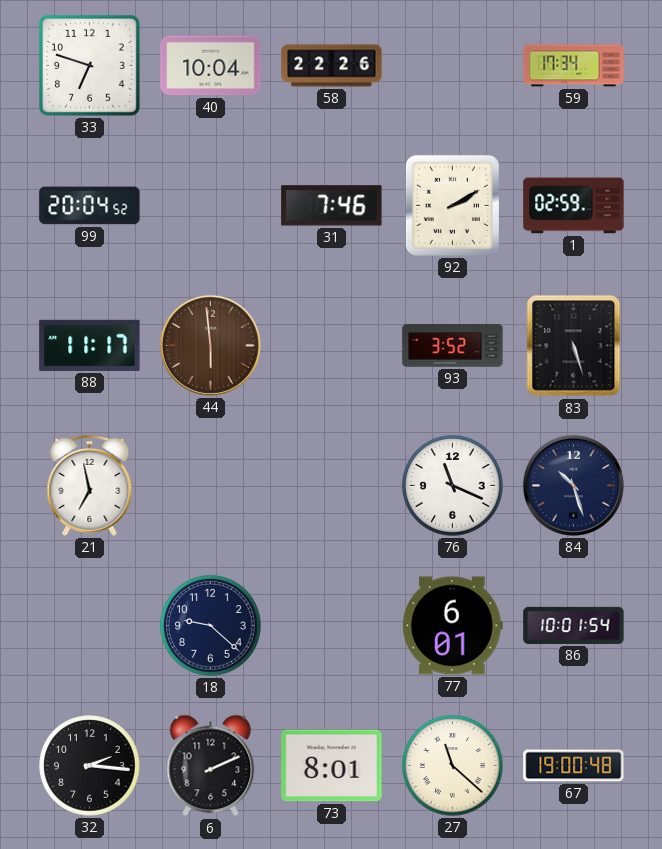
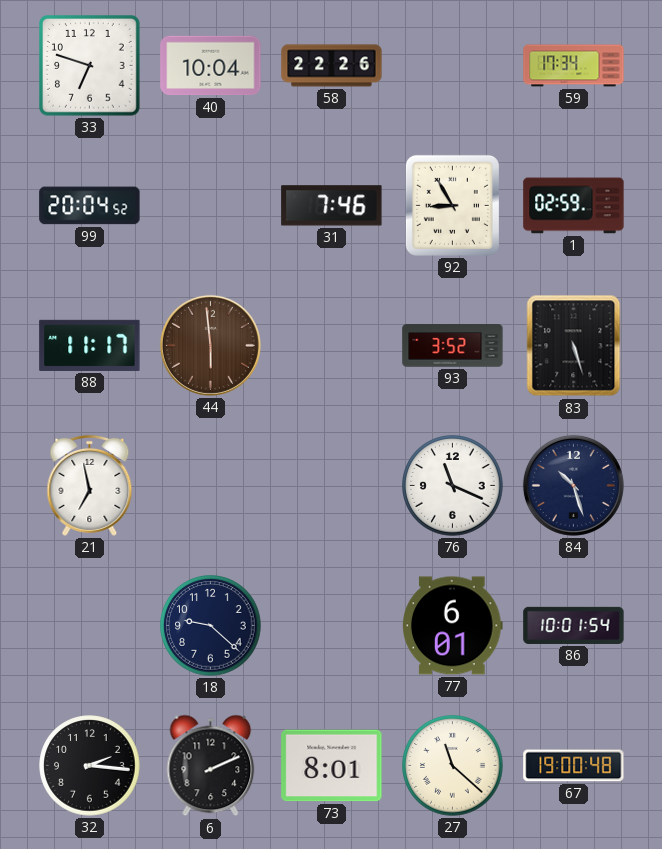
92: 2:10 -> 8:55
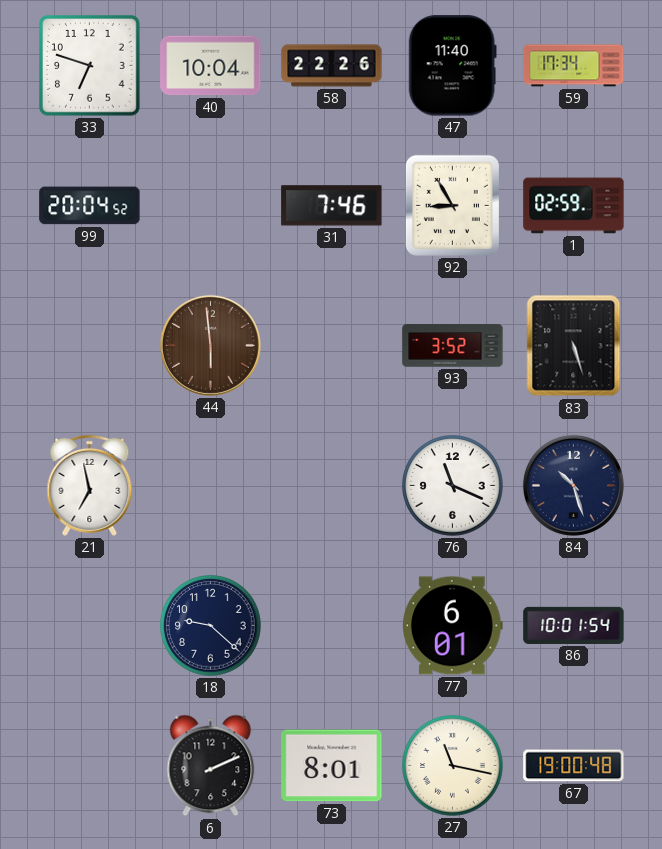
47: none -> 11:40
88: 11:17 -> none
32: 2:16 -> none
27: 11:22 -> 11:17
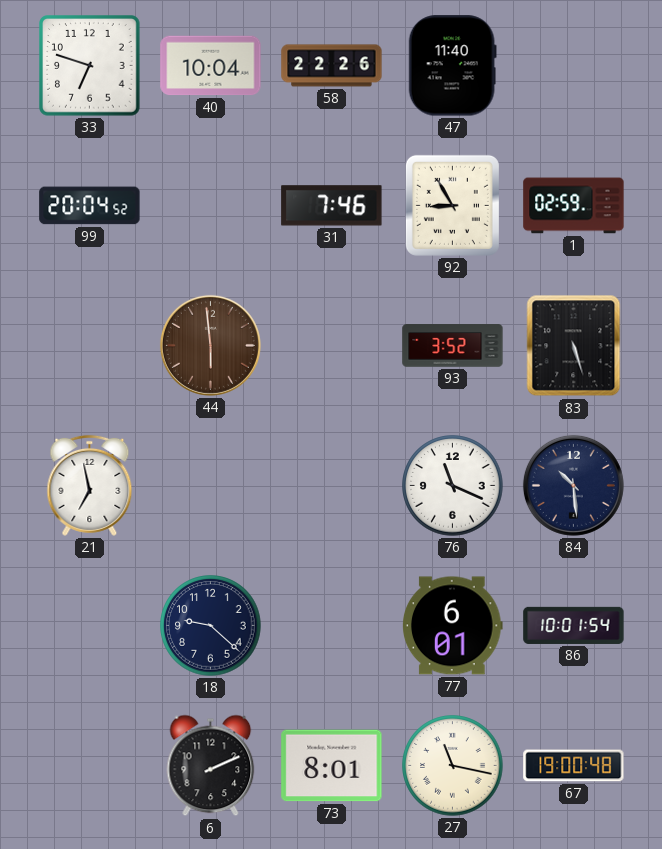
59: 17:34 -> none
84: 10:27 -> 10:29
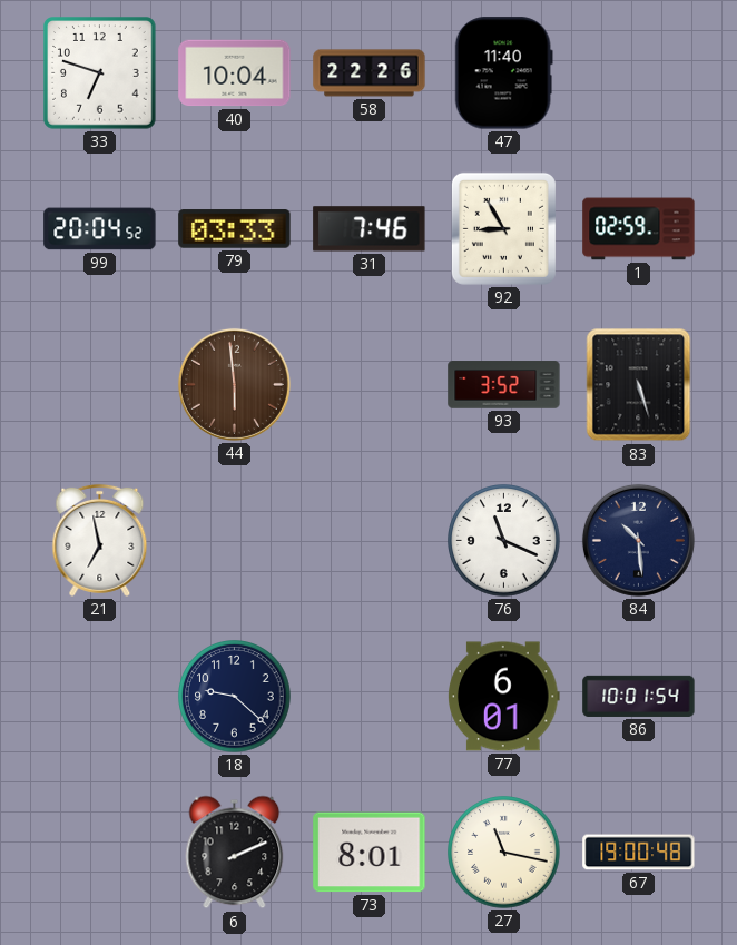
79: none -> 03:33
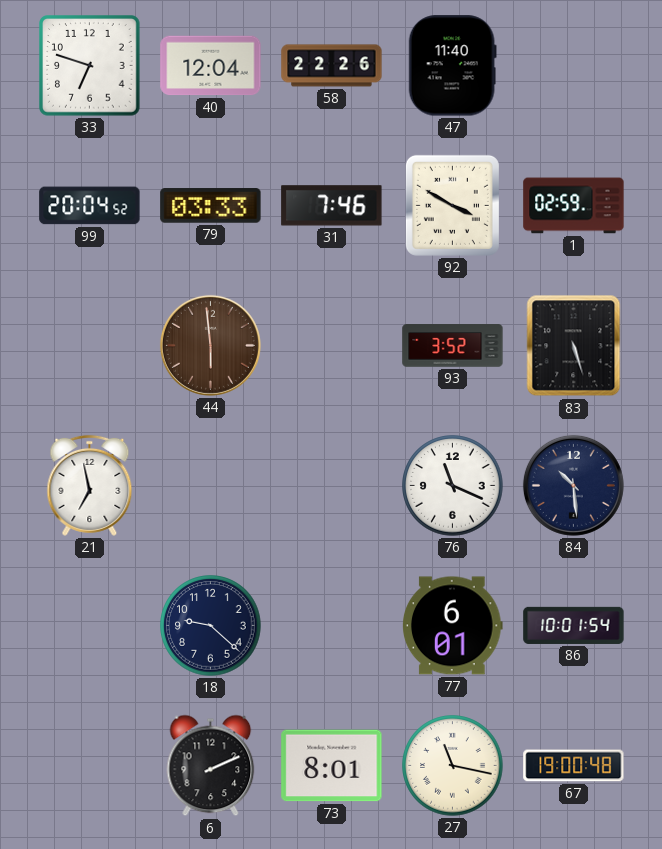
40: 10:04 -> 12:04
92: 8:55 -> 3:50
